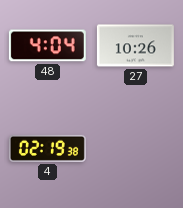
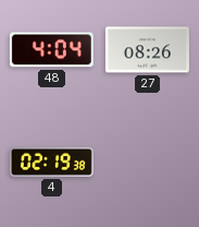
27: 10:26 -> 08:26
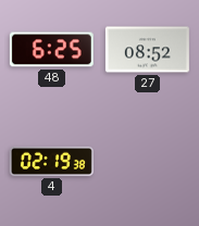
48: 4:04 -> 6:25
27: 08:26 -> 08:52
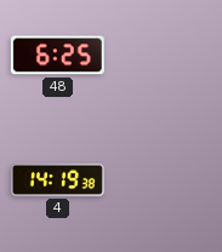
27: 08:52 -> none
4: 02:19 -> 14:19
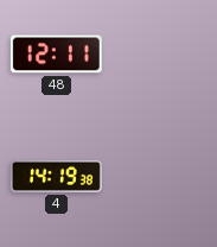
48: 6:25 -> 12:11
